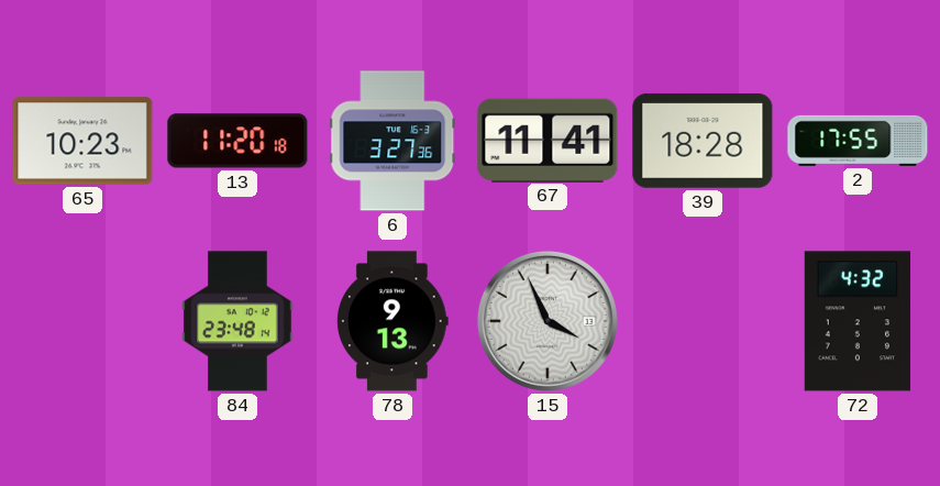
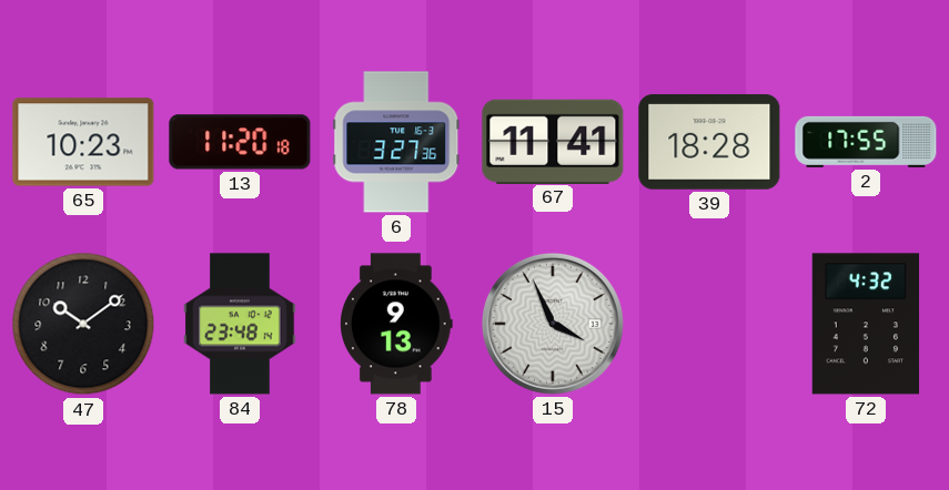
47: none -> 10:09
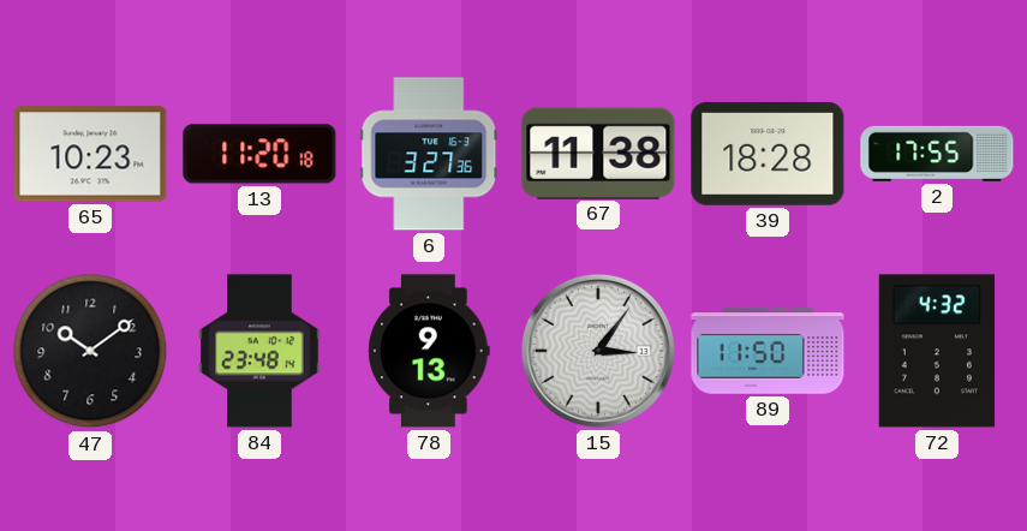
67: 11:41 -> 11:38
15: 3:56 -> 3:06
89: none -> 11:50
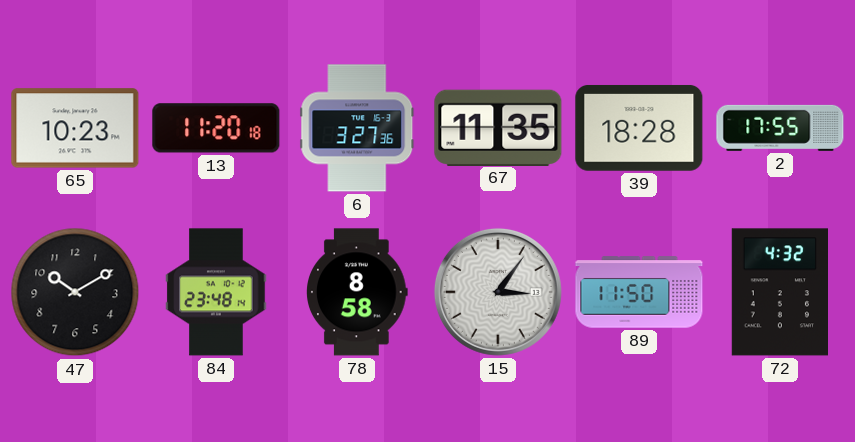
67: 11:38 -> 11:35
47: 10:09 -> 10:10
78: 9:13 -> 8:58
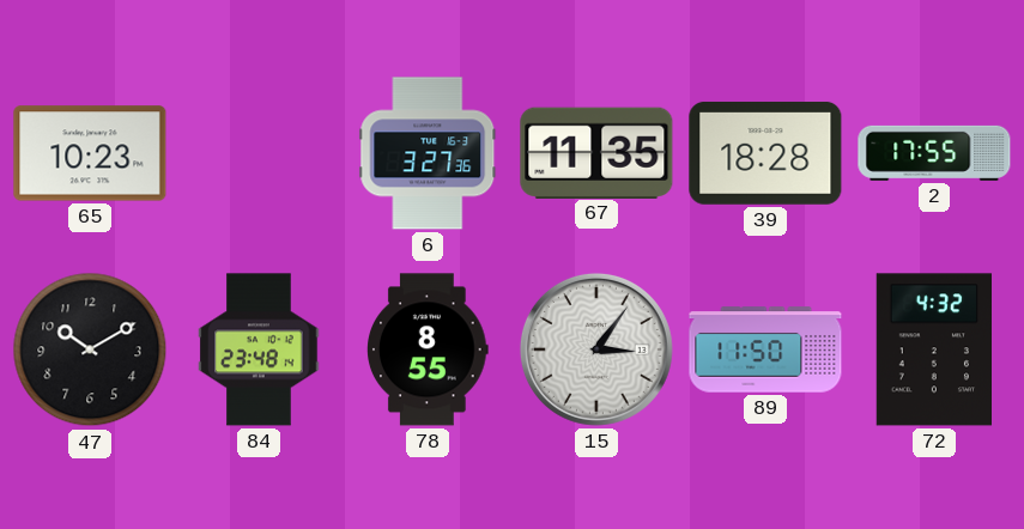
13: 11:20 -> none
78: 8:58 -> 8:55
